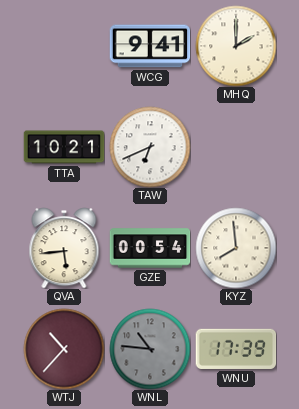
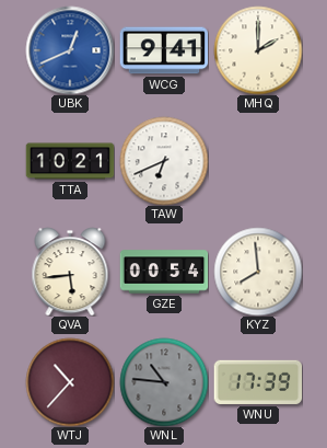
UBK: none -> 12:41
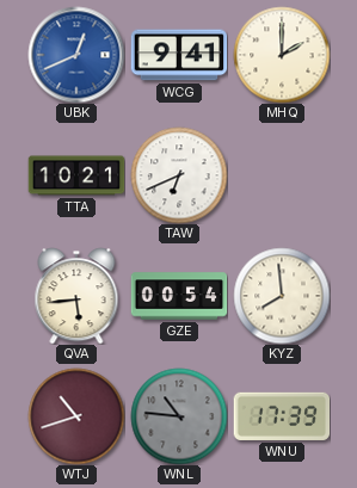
WTJ: 10:37 -> 10:42
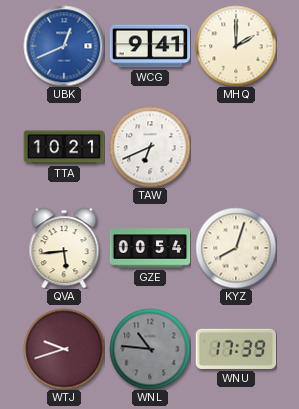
KYZ: 7:59 -> 8:03
WTJ: 10:42 -> 9:42
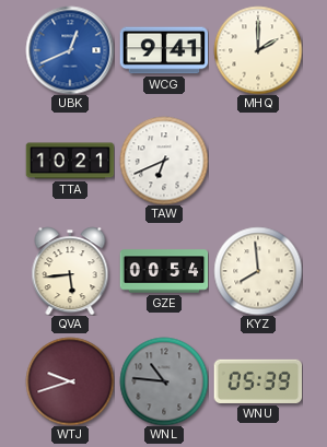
KYZ: 8:03 -> 7:59
WNU: 17:39 -> 05:39
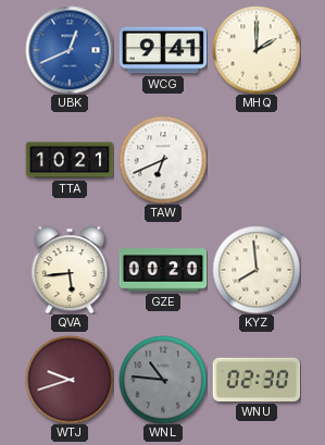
GZE: 00:54 -> 00:20
WNU: 05:39 -> 02:30
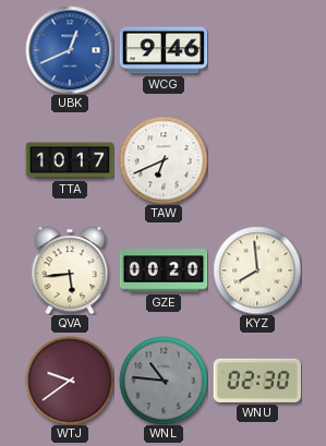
WCG: 9:41 -> 9:46
MHQ: 2:00 -> none
TTA: 10:21 -> 10:17
WTJ: 9:42 -> 9:39
